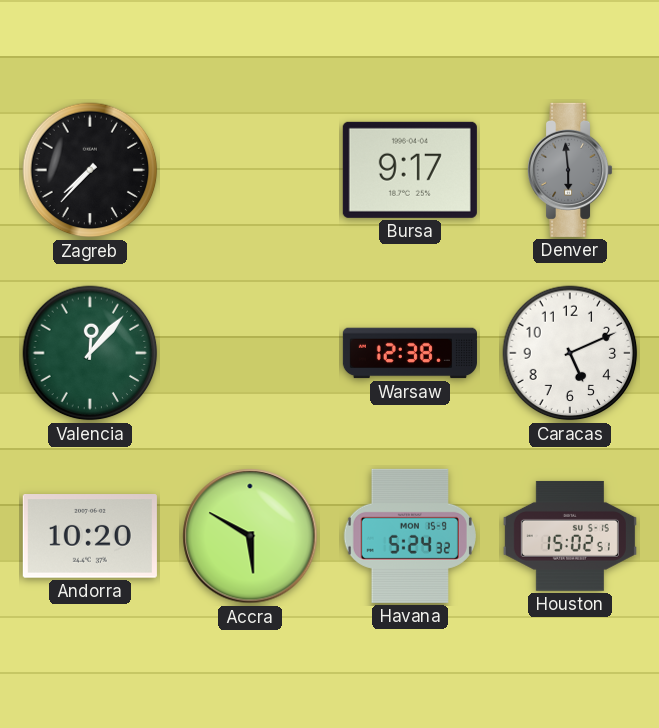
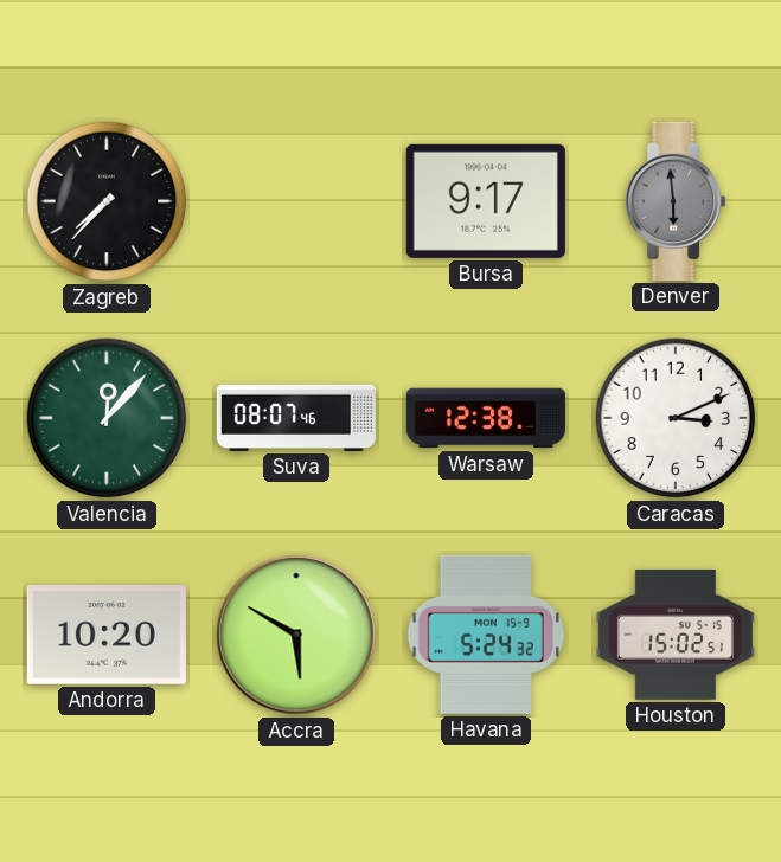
Suva: none -> 08:07
Caracas: 5:11 -> 3:11
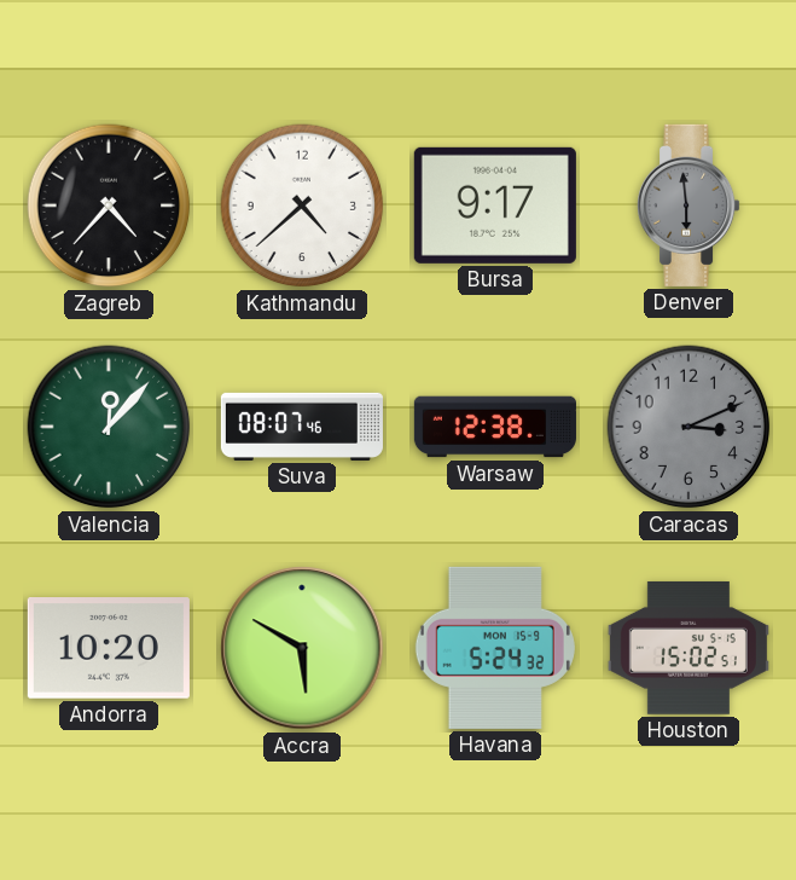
Zagreb: 7:37 -> 4:37
Kathmandu: none -> 4:38
Caracas dial: white -> grey
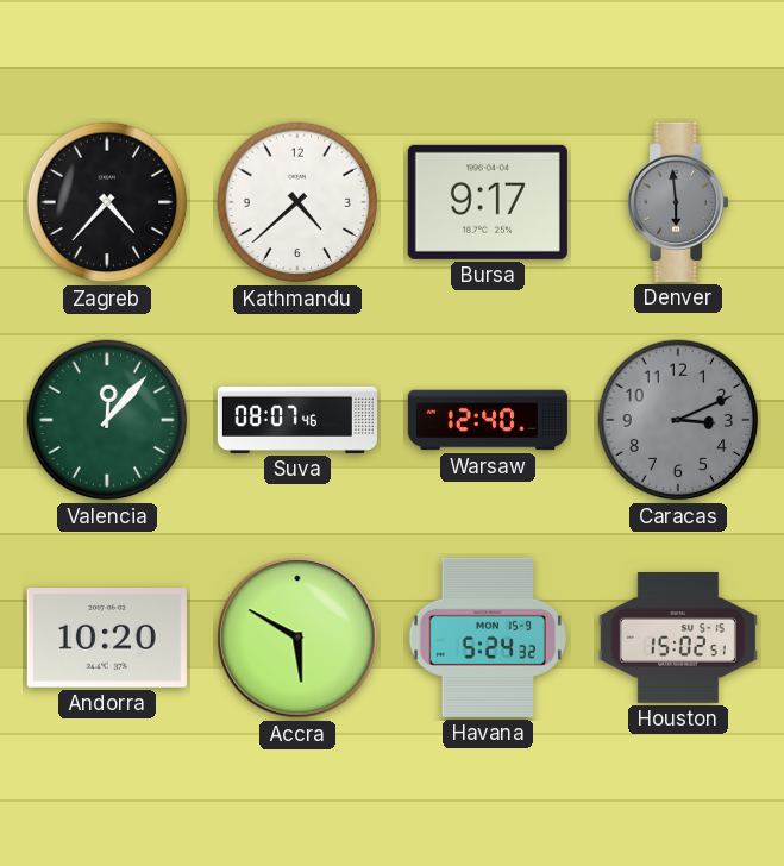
Warsaw: 12:38 -> 12:40
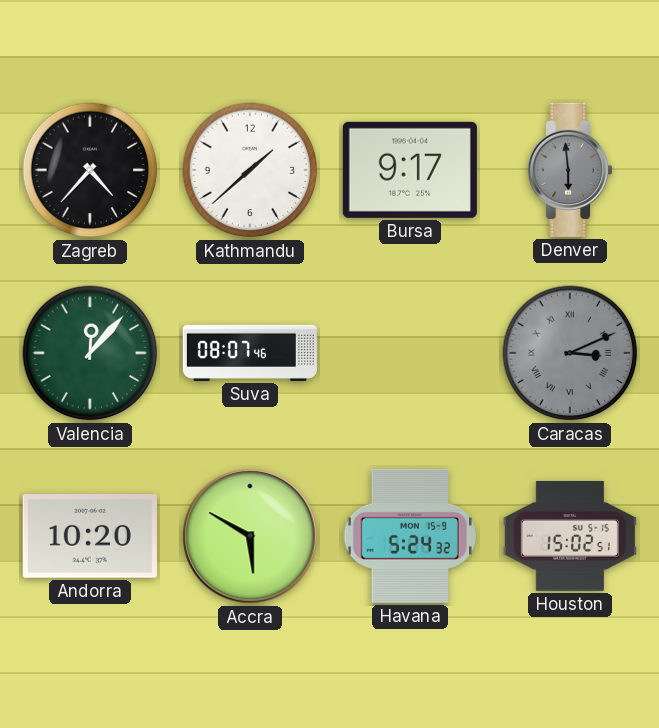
Kathmandu: 4:38 -> 1:38
Warsaw: 12:40 -> none
Caracas numerals: Arabic -> Roman
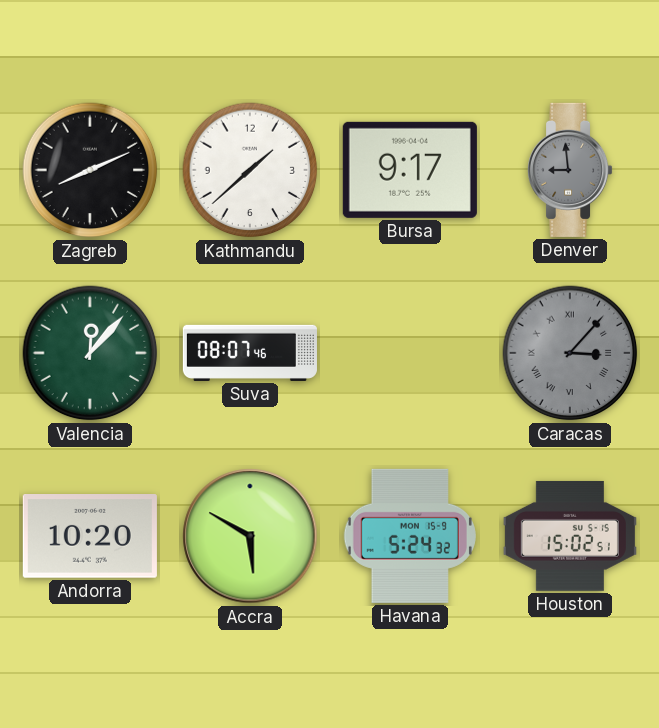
Zagreb: 4:37 -> 8:11
Denver: 5:59 -> 8:59
Caracas: 3:11 -> 3:07
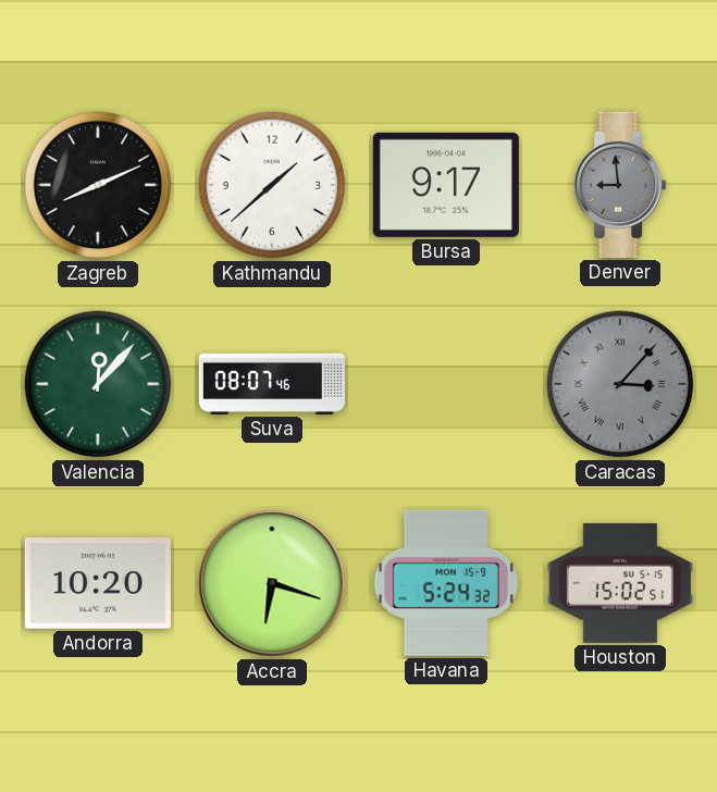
Accra: 5:50 -> 6:18
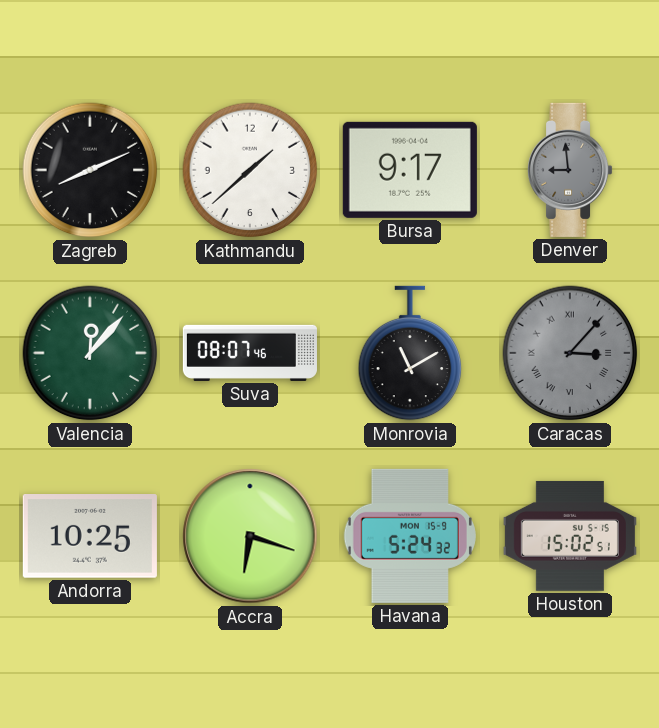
Monrovia: none -> 11:10
Andorra: 10:20 -> 10:25
